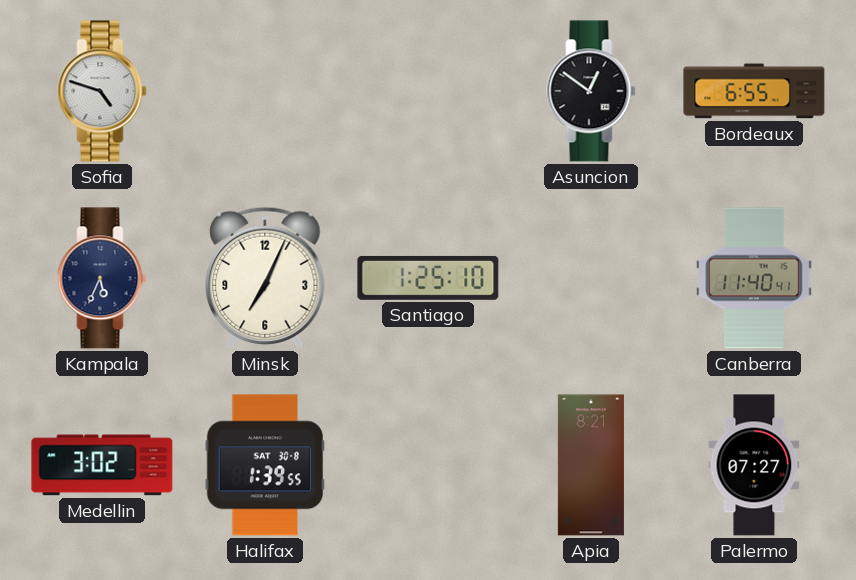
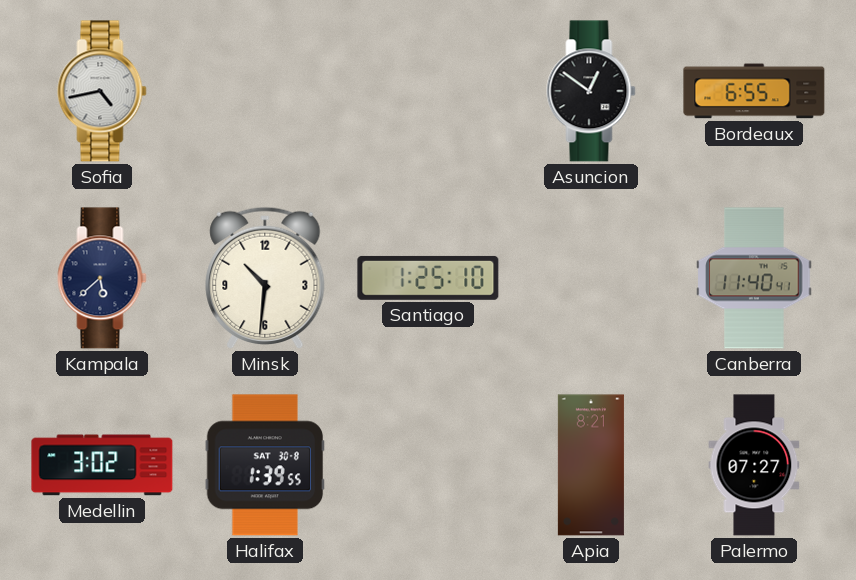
Sofia: 4:48 -> 4:43
Kampala: 5:34 -> 5:38
Minsk: 7:04 -> 10:31
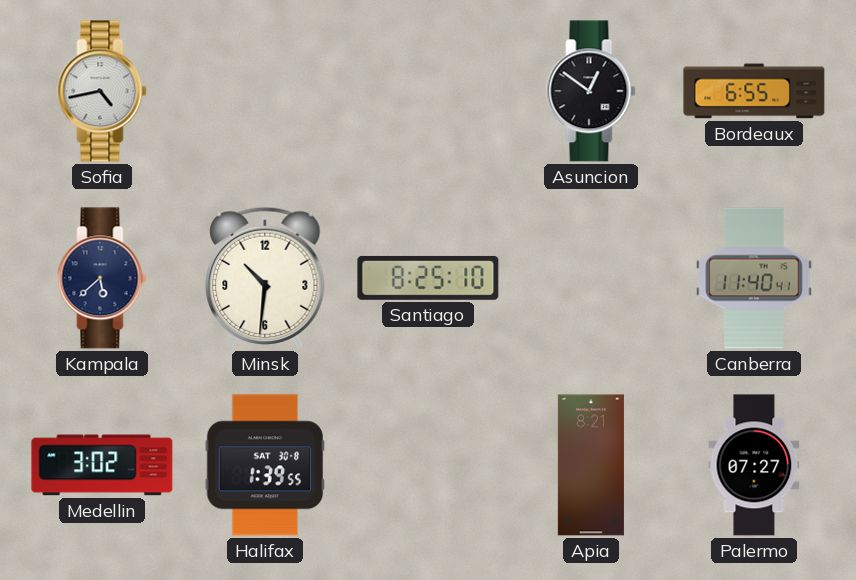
Santiago: 1:25 -> 8:25
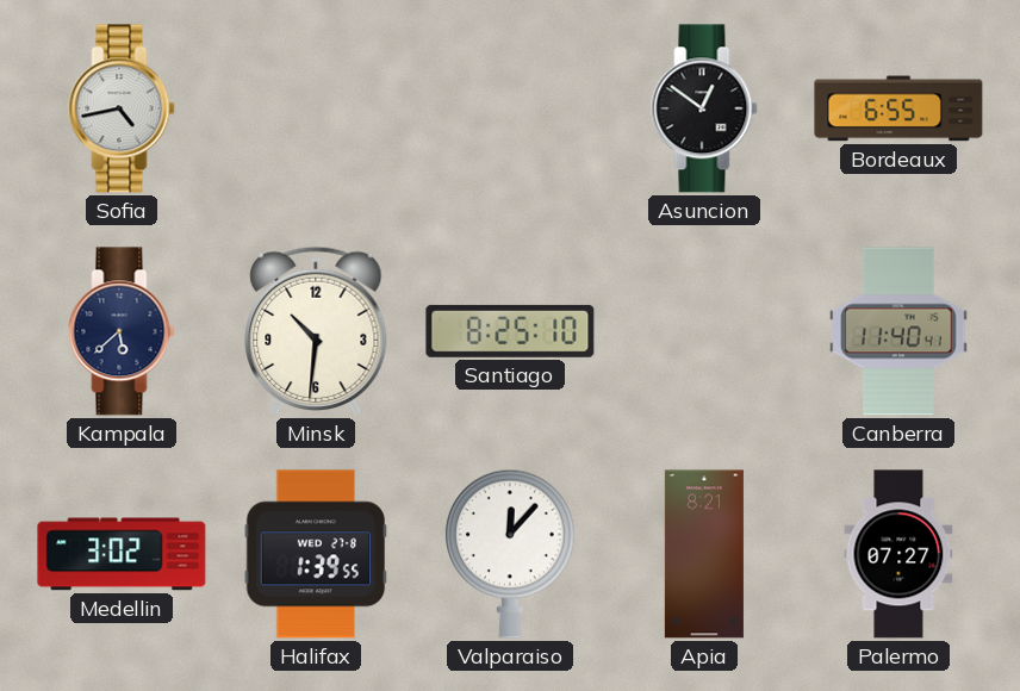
Halifax date: SAT 30-8 -> WED 27-8
Valparaiso: none -> 12:07
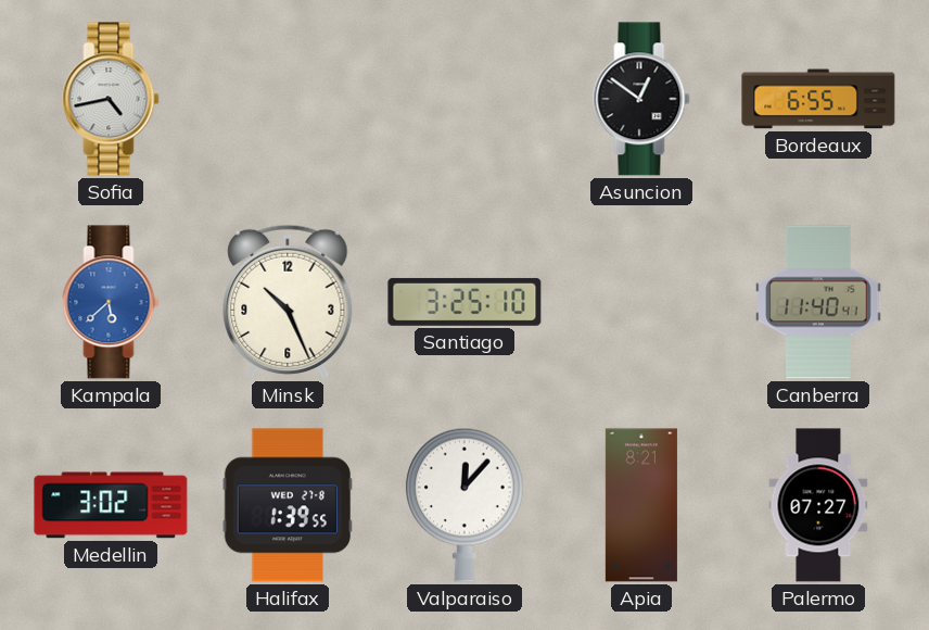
Kampala dial: navy -> blue
Minsk: 10:31 -> 10:26
Santiago: 8:25 -> 3:25
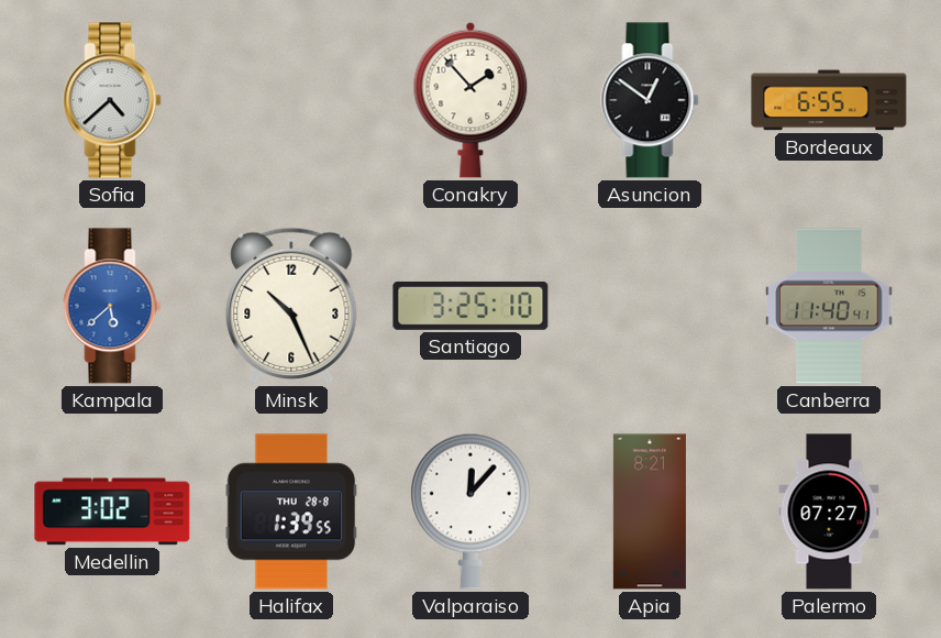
Sofia: 4:43 -> 4:38
Conakry: none -> 1:53
Halifax date: WED 27-8 -> THU 28-8
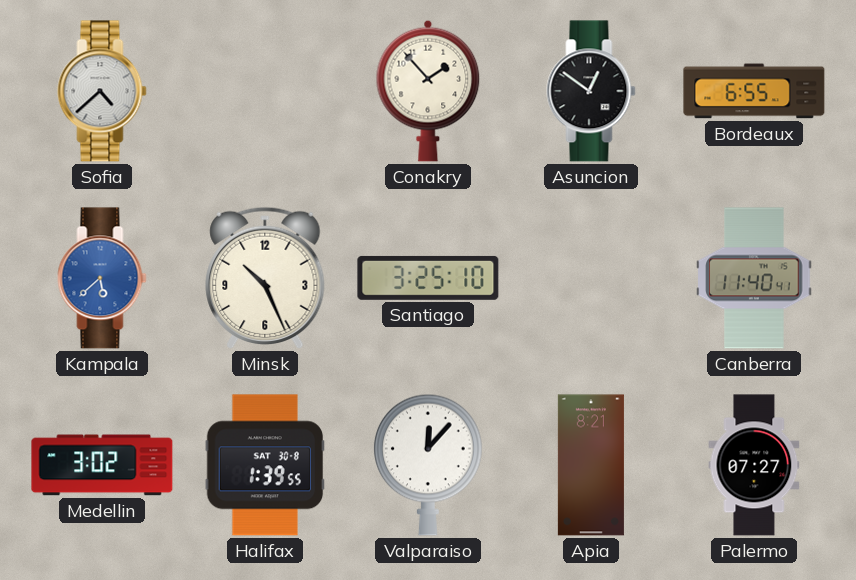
Halifax date: THU 28-8 -> SAT 30-8
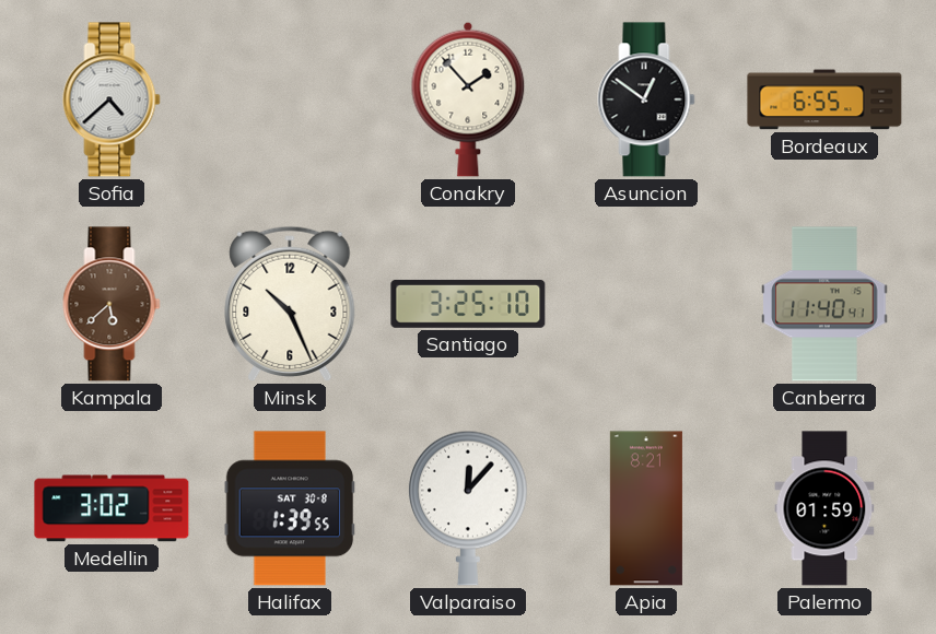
Kampala dial: blue -> brown
Palermo: 07:27 -> 01:59
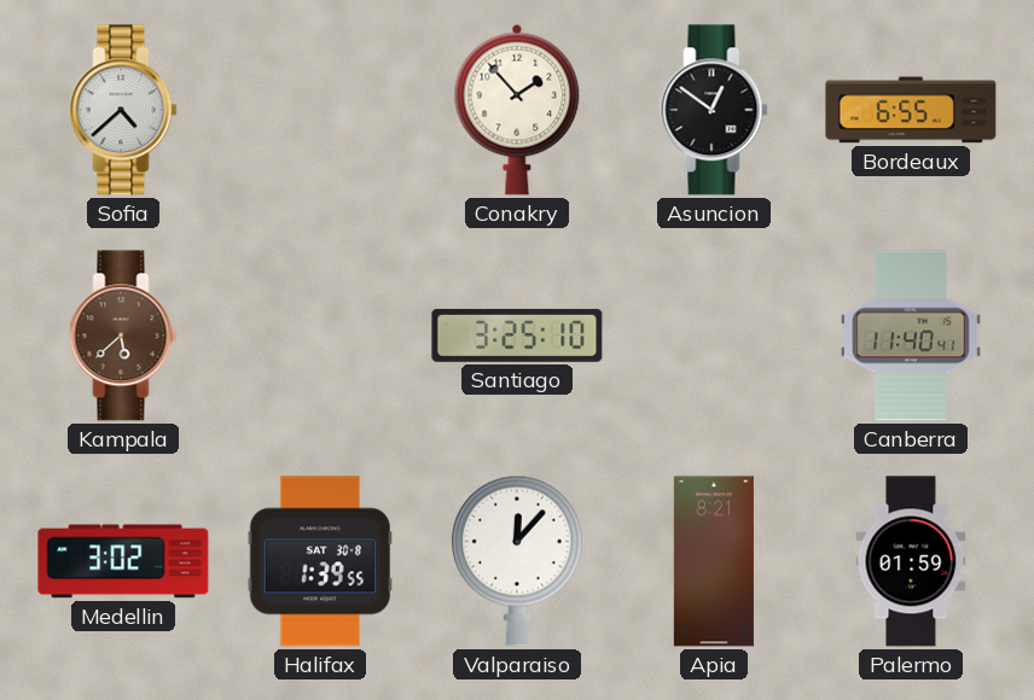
Minsk: 10:26 -> none
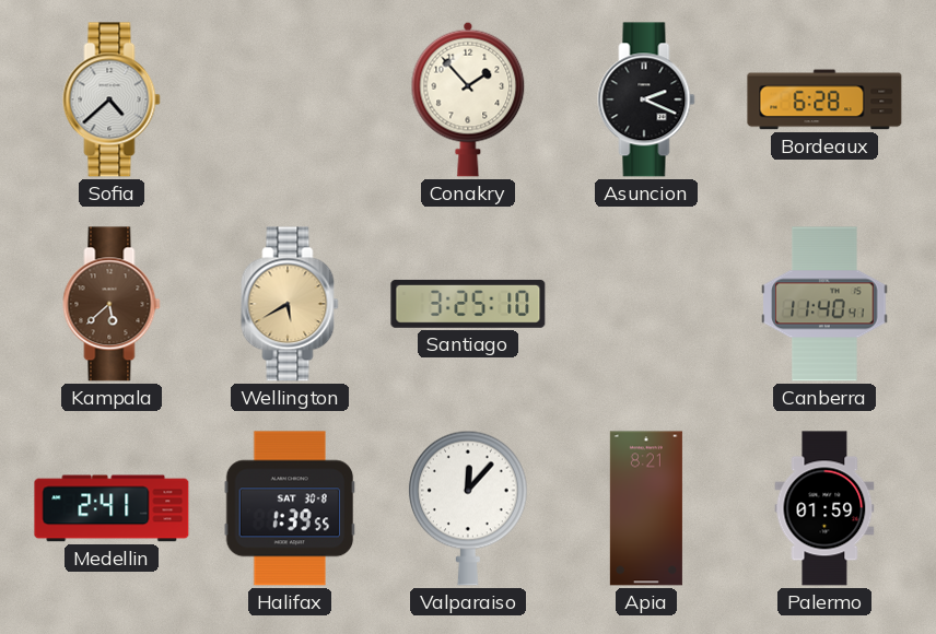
Asuncion: 12:51 -> 2:19
Bordeaux: 6:55 -> 6:28
Wellington: none -> 5:40
Medellin: 3:02 -> 2:41
